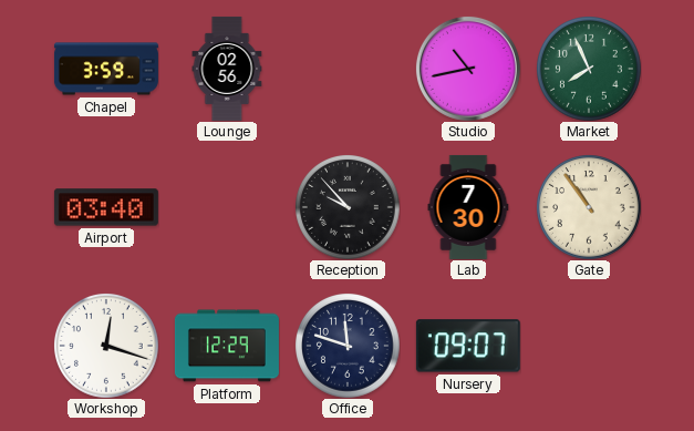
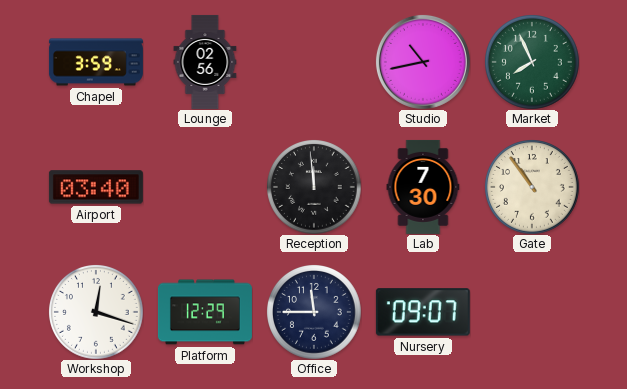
Reception: 9:53 -> 11:59
Office: 11:48 -> 11:45
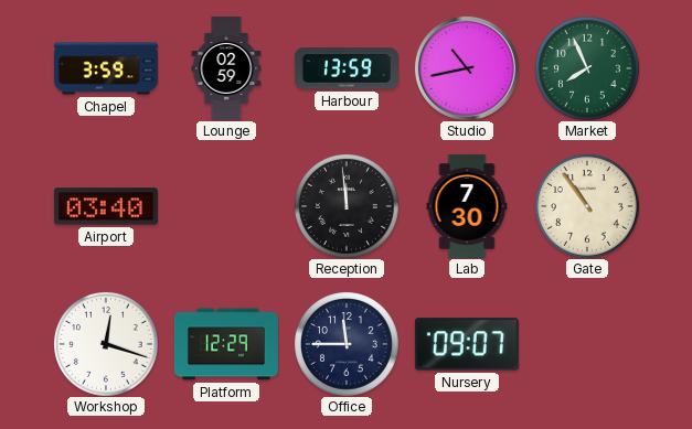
Lounge: 02:56 -> 02:59
Harbour: none -> 13:59
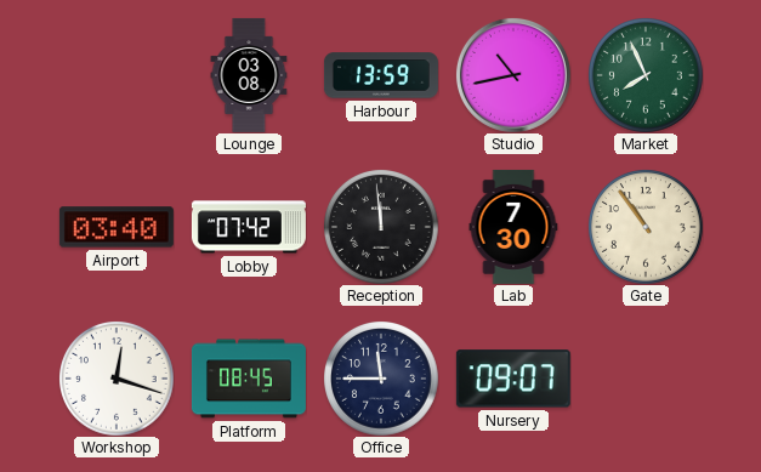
Chapel: 3:59 -> none
Lounge: 02:59 -> 03:08
Lobby: none -> 07:42
Platform: 12:29 -> 08:45
